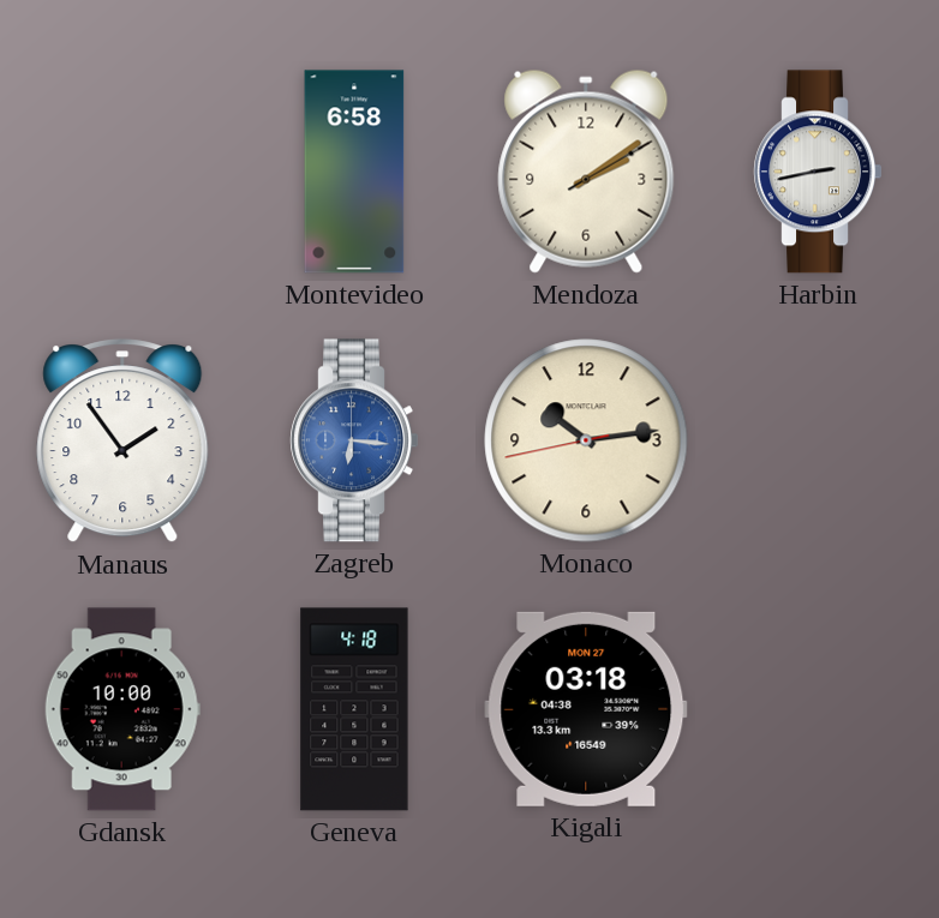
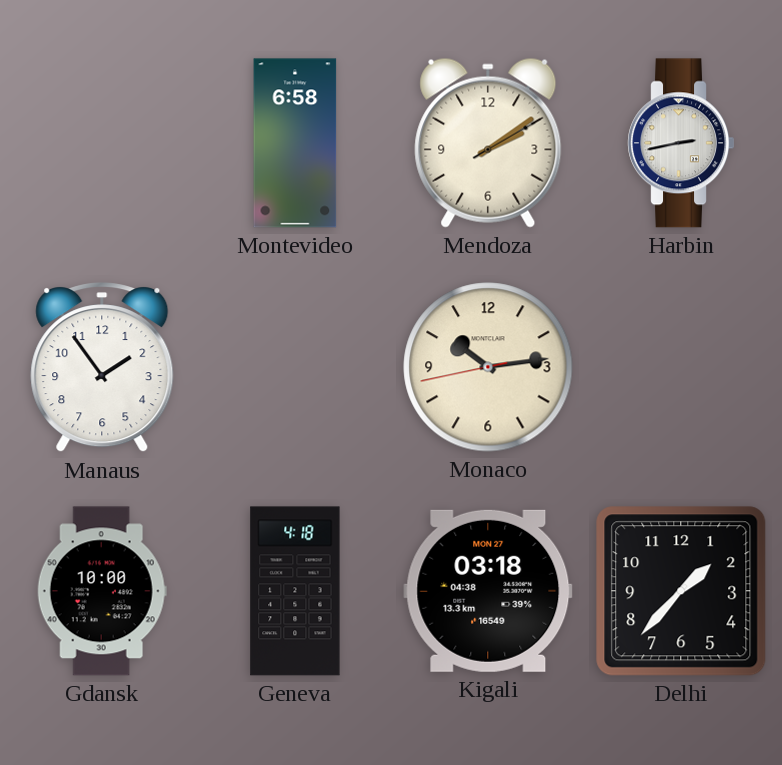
Zagreb: 6:16 -> none
Delhi: none -> 1:37
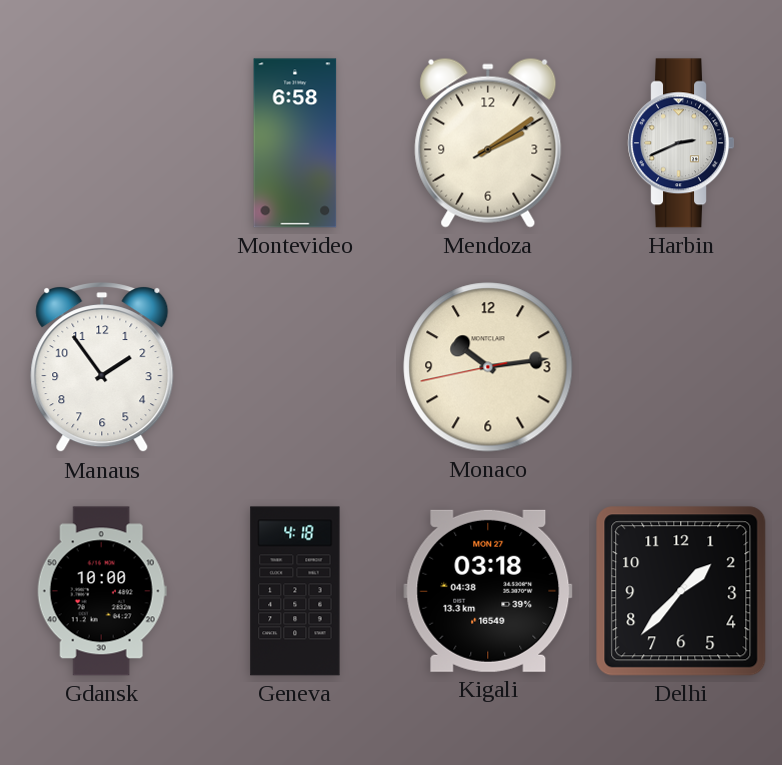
Harbin: 2:43 -> 2:41
